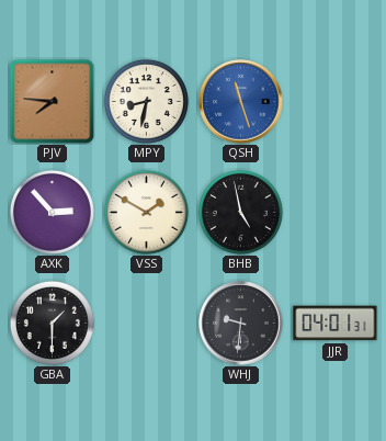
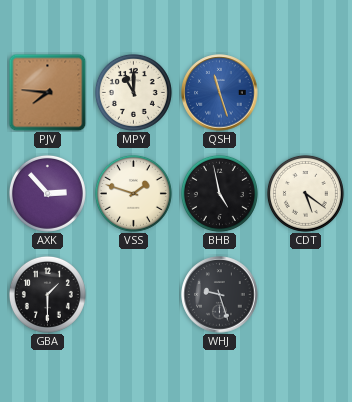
MPY: 8:32 -> 11:00
VSS: 1:50 -> 1:48
CDT: none -> 5:21
WHJ: 9:31 -> 9:27
JJR: 04:01 -> none
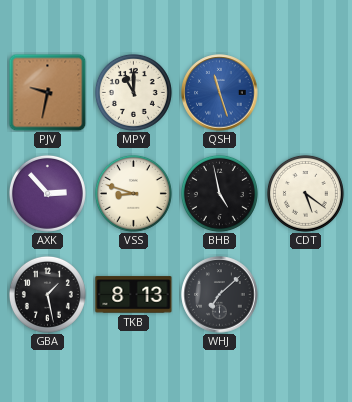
PJV: 7:46 -> 9:32
VSS: 1:48 -> 8:48
GBA: 1:30 -> 1:28
TKB: none -> 8:13
WHJ: 9:27 -> 7:08
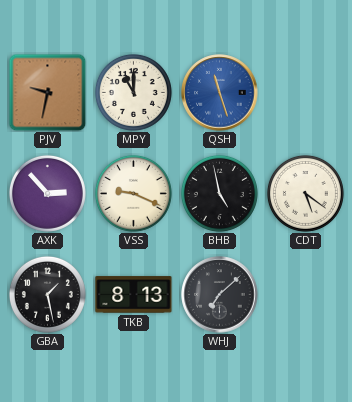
VSS: 8:48 -> 9:19
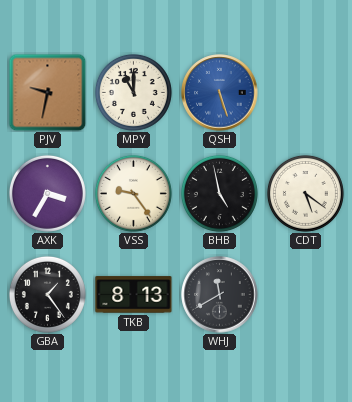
QSH: 11:27 -> 5:27
AXK: 2:53 -> 3:35
VSS: 9:19 -> 9:24
GBA: 1:28 -> 1:24
WHJ: 7:08 -> 11:40
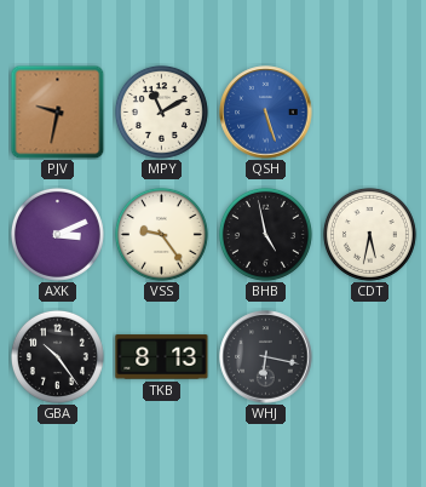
MPY: 11:00 -> 11:10
AXK: 3:35 -> 3:11
CDT: 5:21 -> 5:32
GBA: 1:24 -> 10:24
WHJ: 11:40 -> 6:17
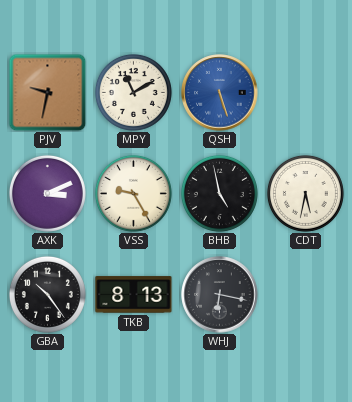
VSS: 9:24 -> 9:25
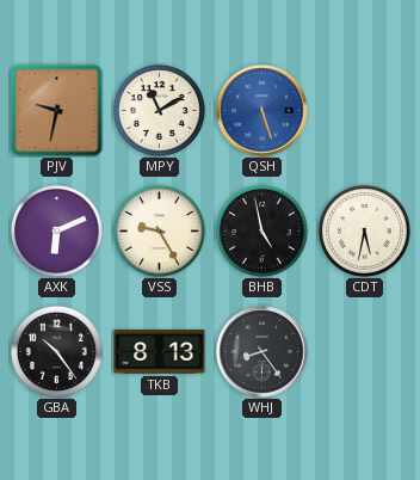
AXK: 3:11 -> 6:11
WHJ: 6:17 -> 8:24
